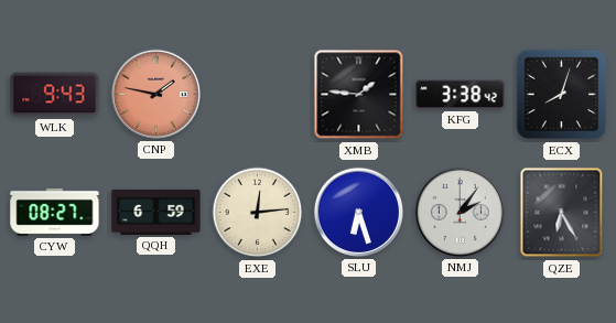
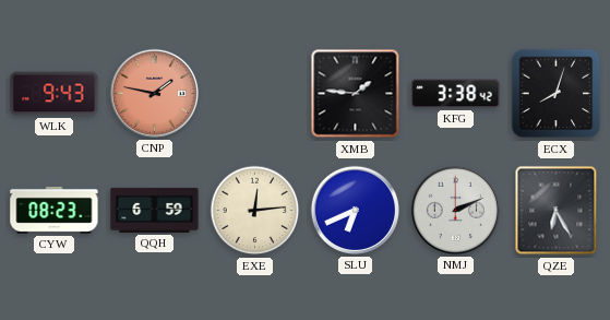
CYW: 08:27 -> 08:23
SLU: 6:27 -> 6:41
NMJ: 2:06 -> 2:11
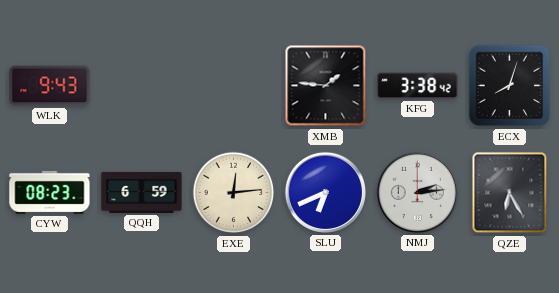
CNP: 1:47 -> none
NMJ: 2:11 -> 2:14
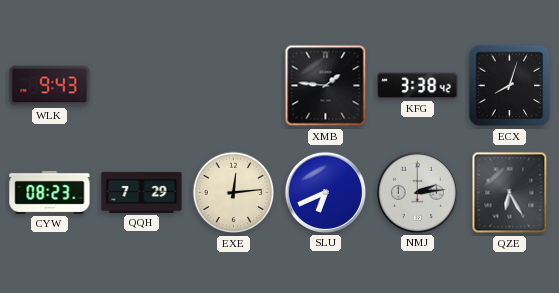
QQH: 6:59 -> 7:29
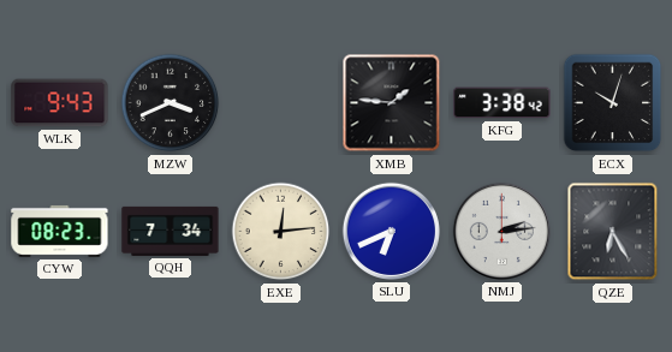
MZW: none -> 3:41
ECX: 8:03 -> 10:03
QQH: 7:29 -> 7:34
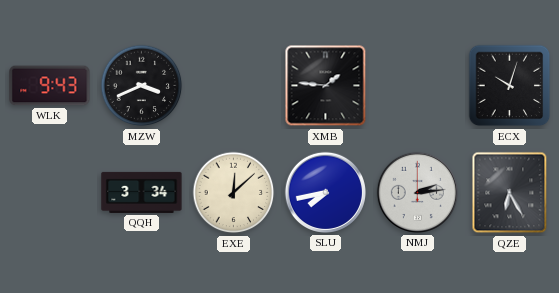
KFG: 3:38 -> none
CYW: 08:23 -> none
QQH: 7:34 -> 3:34
EXE: 12:14 -> 12:08
SLU: 6:41 -> 7:43
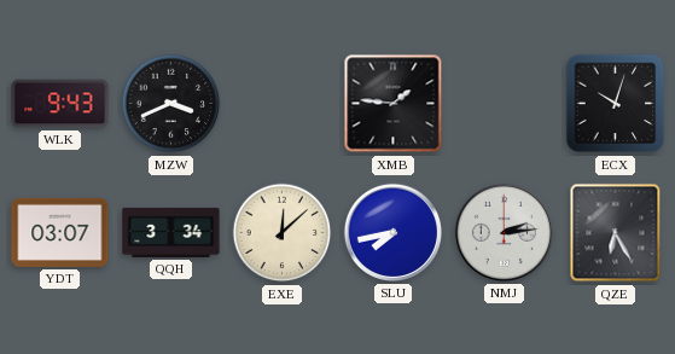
YDT: none -> 03:07
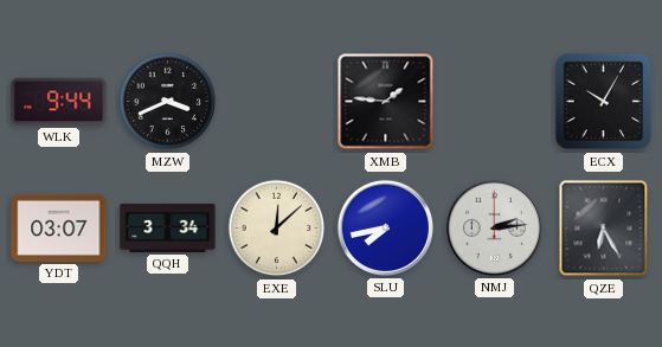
WLK: 9:43 -> 9:44
ECX: 10:03 -> 10:05
